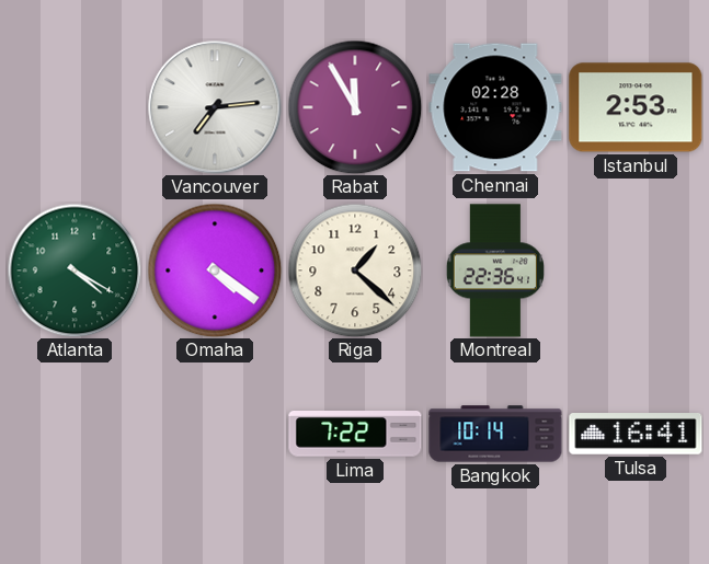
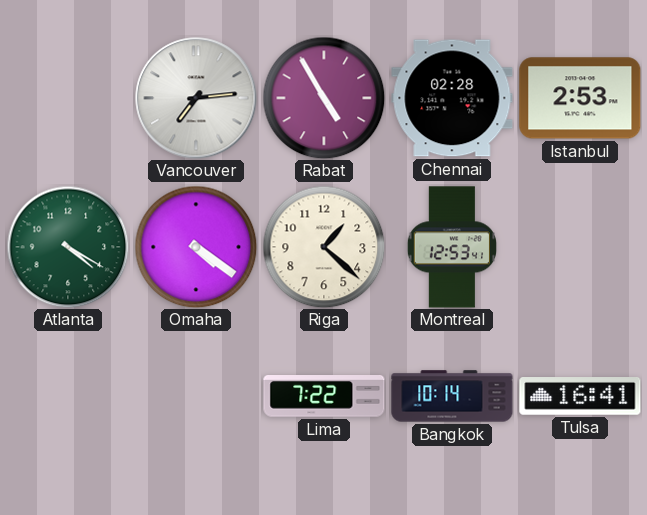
Rabat: 11:55 -> 4:55
Montreal: 22:36 -> 12:53
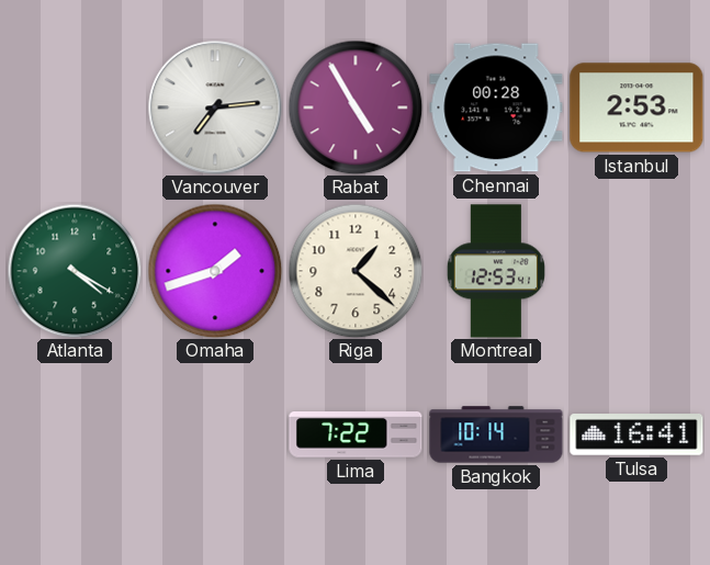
Chennai: 02:28 -> 00:28
Omaha: 4:21 -> 1:42
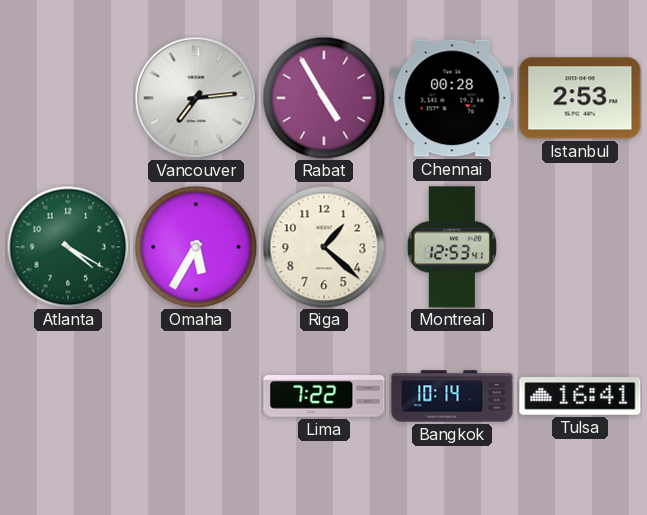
Omaha: 1:42 -> 5:35
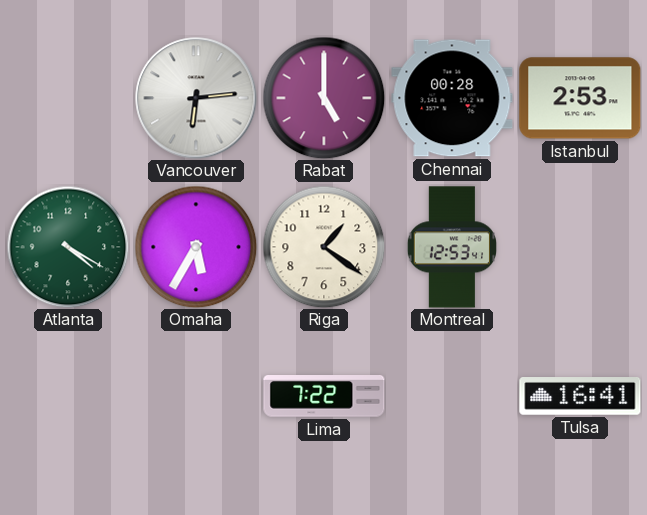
Vancouver: 7:14 -> 6:14
Rabat: 4:55 -> 5:00
Riga: 1:22 -> 1:21
Bangkok: 10:14 -> none
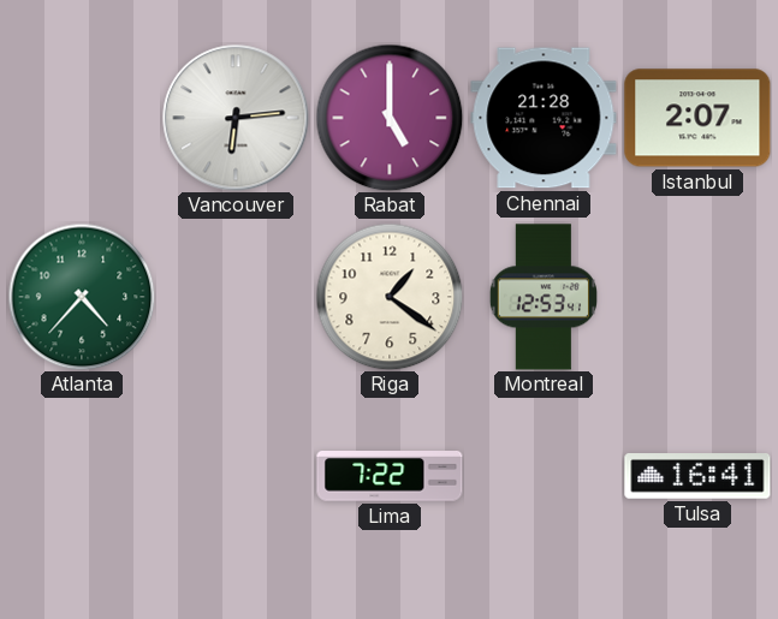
Chennai: 00:28 -> 21:28
Istanbul: 2:53 -> 2:07
Atlanta: 4:20 -> 4:37
Omaha: 5:35 -> none
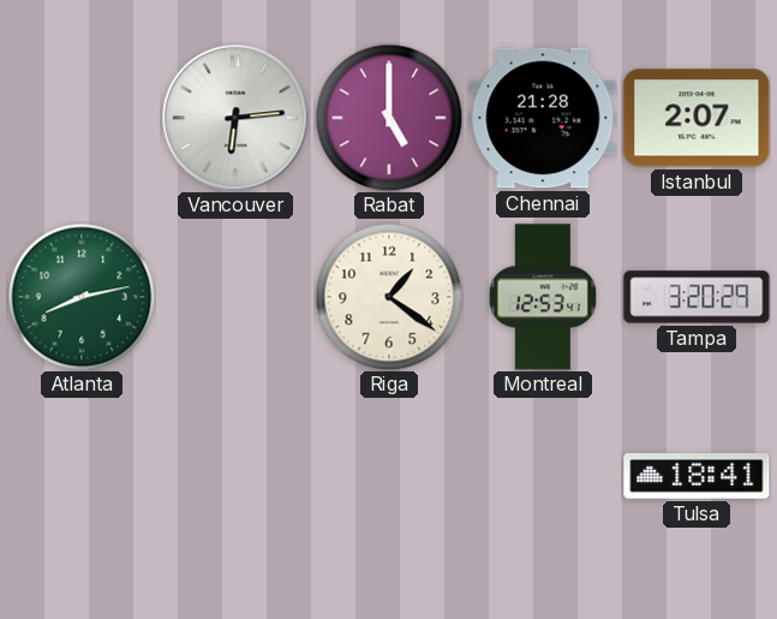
Atlanta: 4:37 -> 8:13
Tampa: none -> 3:20
Lima: 7:22 -> none
Tulsa: 16:41 -> 18:41
